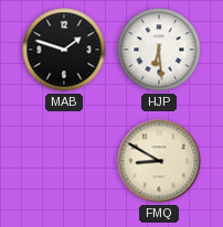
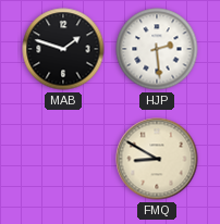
HJP: 6:29 -> 2:29
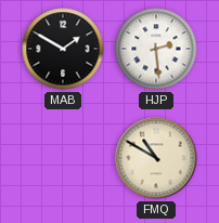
MAB: 1:48 -> 1:50
FMQ: 8:50 -> 10:50
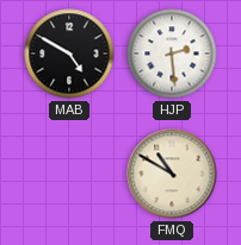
MAB: 1:50 -> 4:50
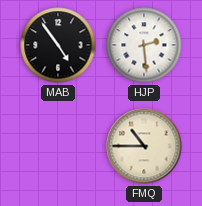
MAB: 4:50 -> 4:54
FMQ: 10:50 -> 10:45
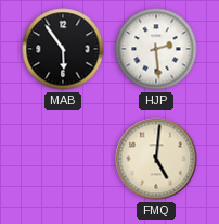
MAB: 4:54 -> 5:54
FMQ: 10:45 -> 5:01
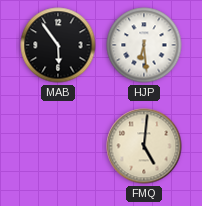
HJP: 2:29 -> 6:29
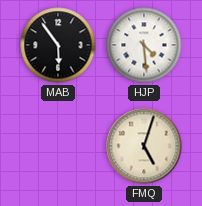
HJP: 6:29 -> 4:29
FMQ: 5:01 -> 5:03
